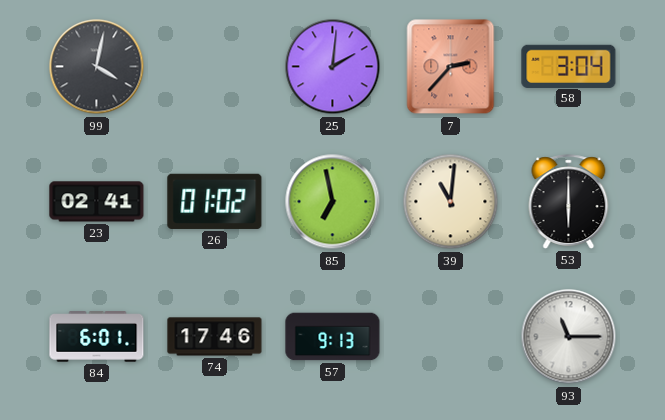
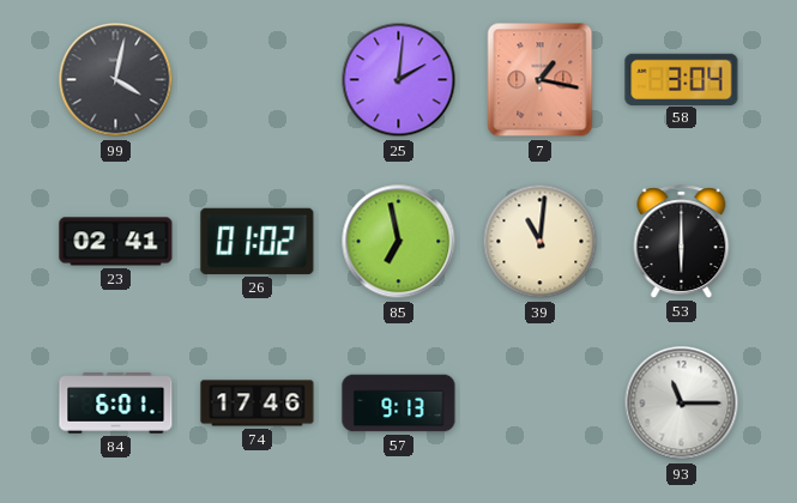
7: 2:37 -> 1:17
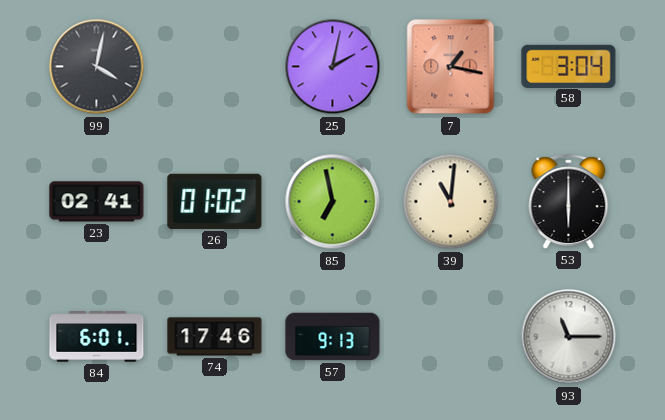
25: 2:01 -> 2:02
